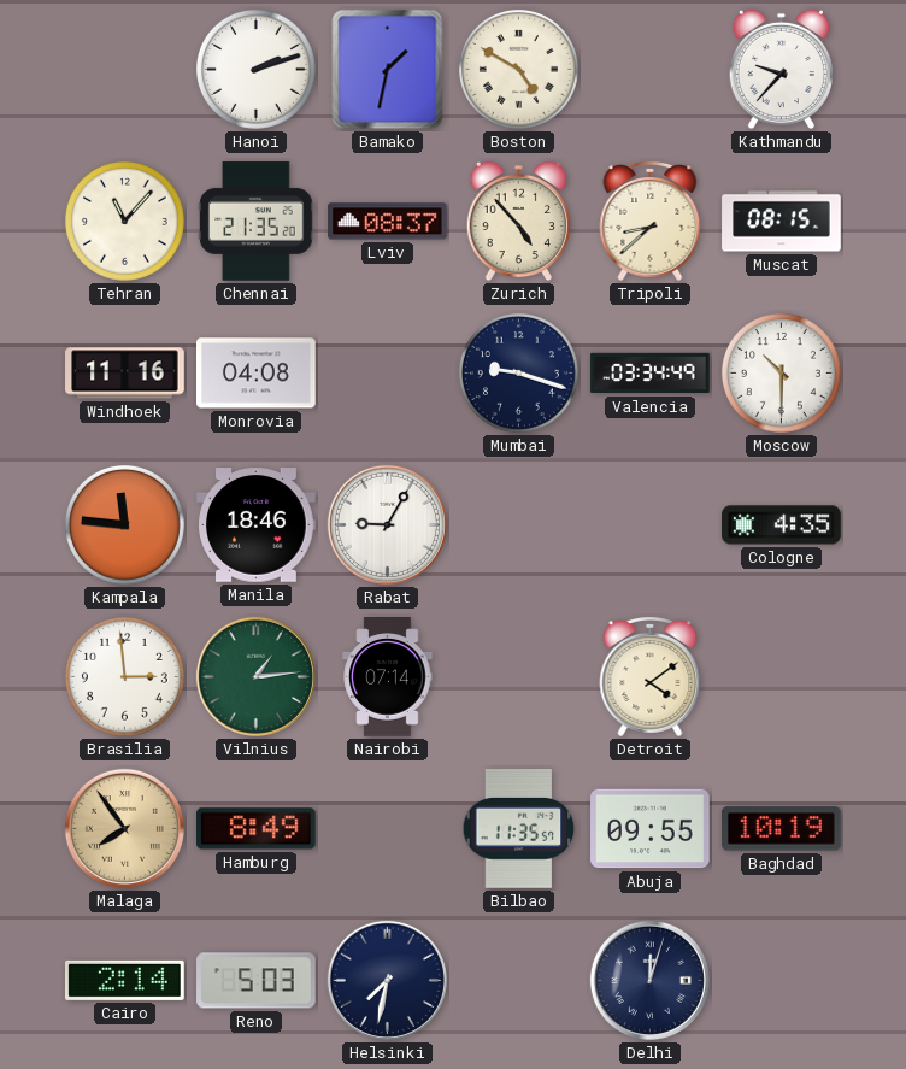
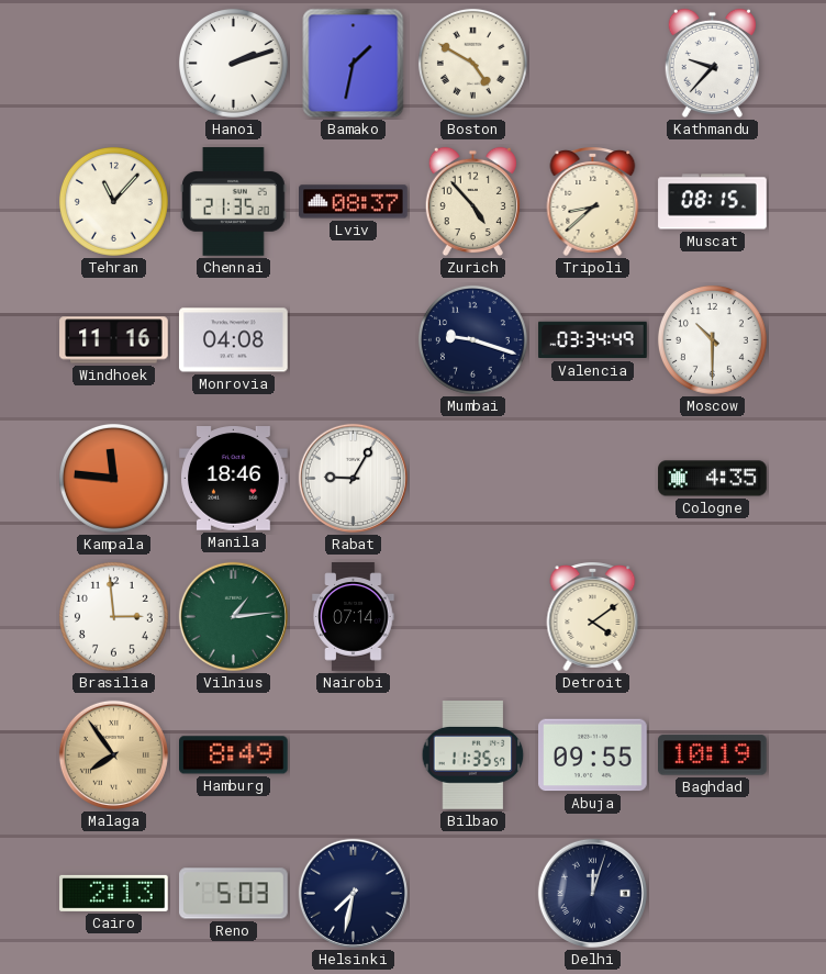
Cairo: 2:14 -> 2:13
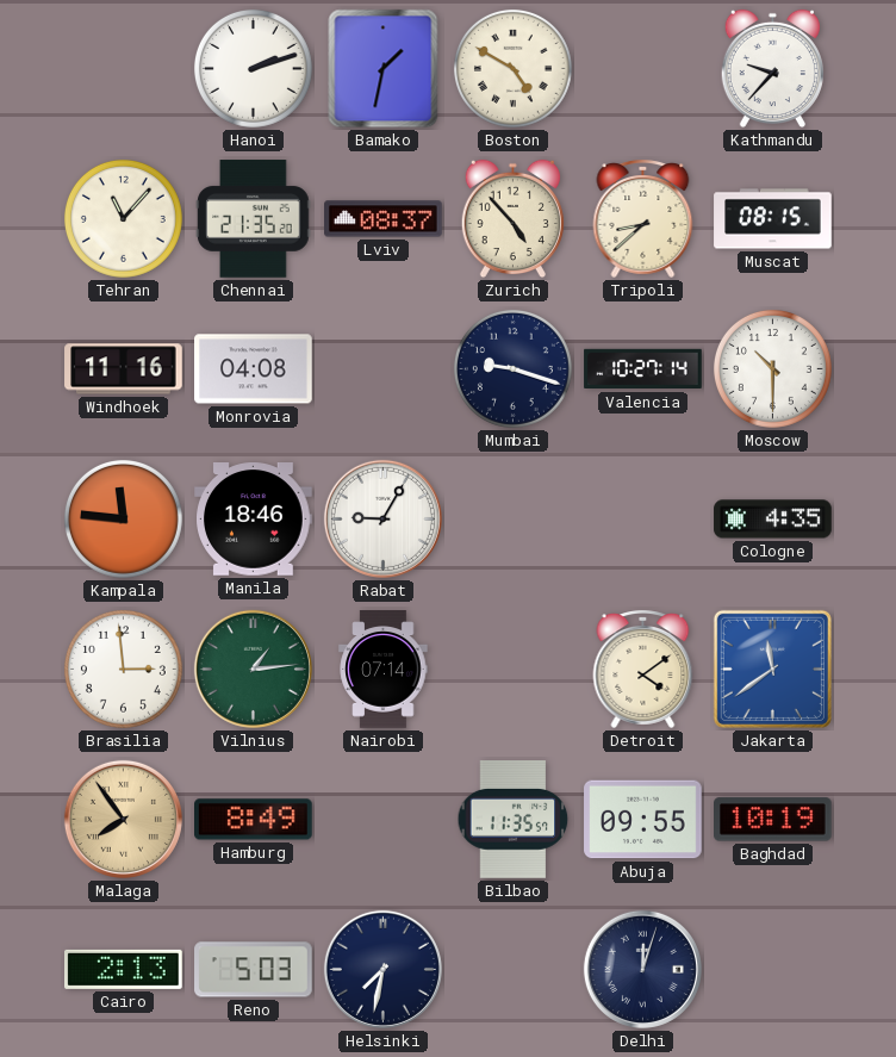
Valencia: 03:34 -> 10:27
Jakarta: none -> 11:39
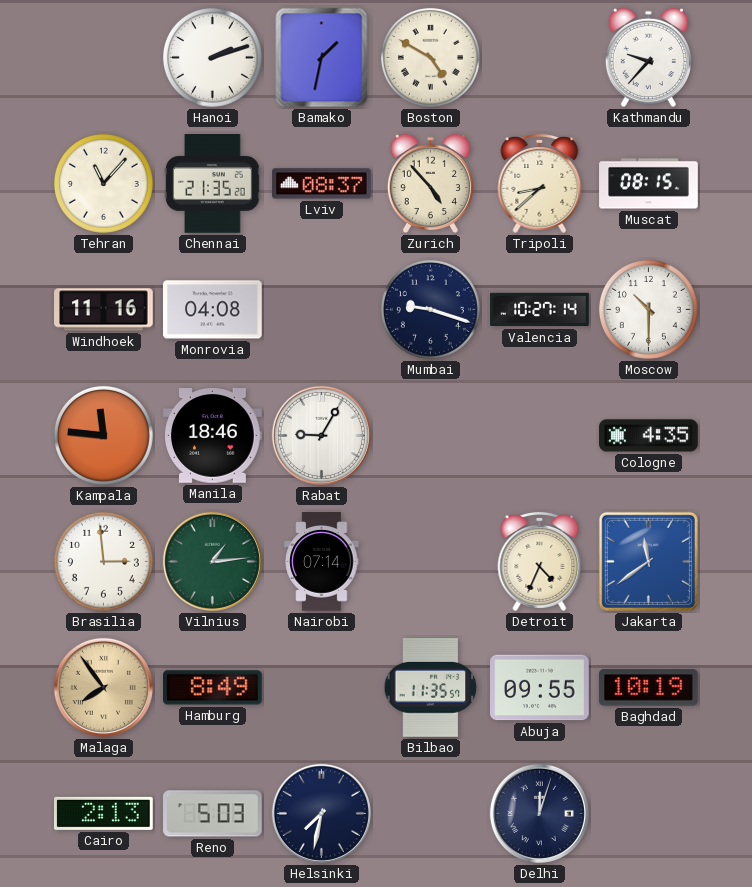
Detroit: 4:09 -> 4:34
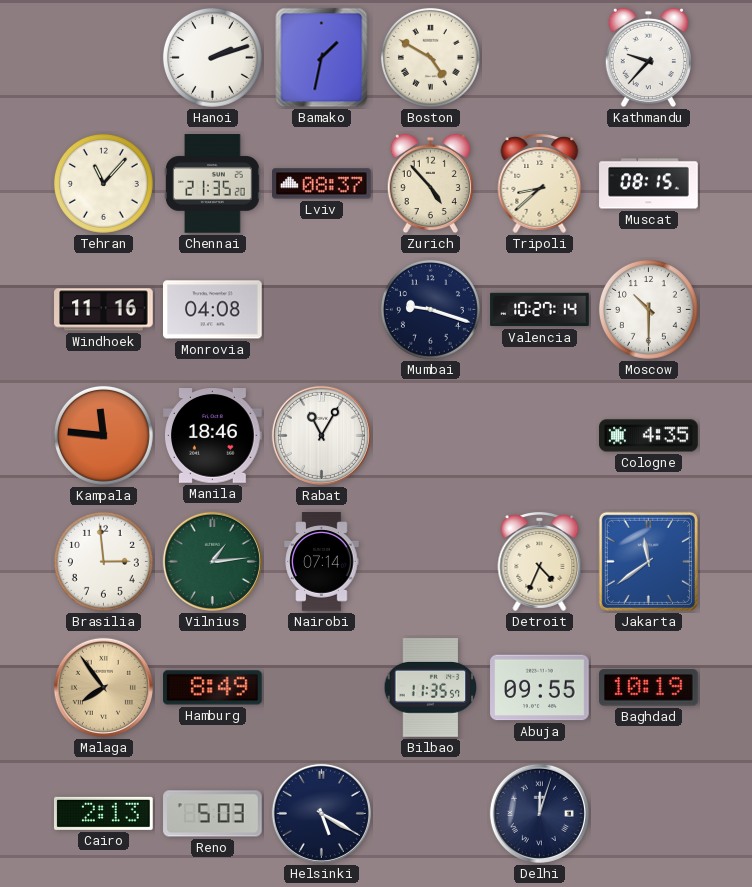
Rabat: 9:05 -> 11:05
Helsinki: 7:32 -> 5:20
